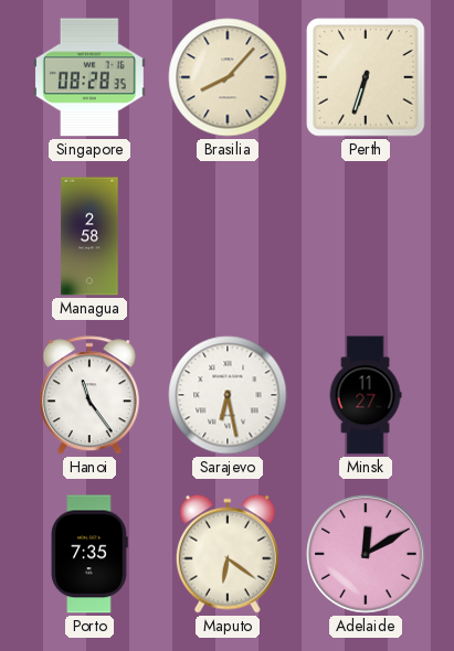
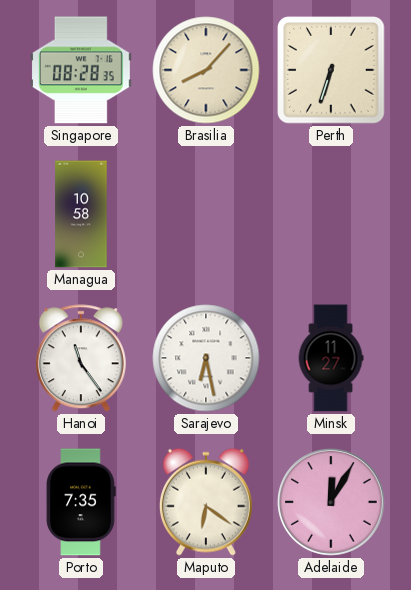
Managua: 2:58 -> 10:58
Adelaide: 12:10 -> 12:05
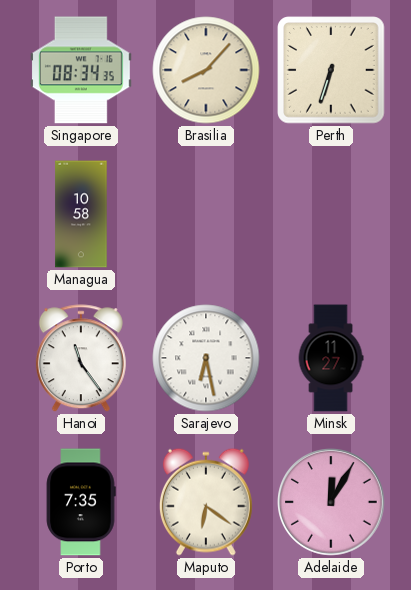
Singapore: 08:28 -> 08:34
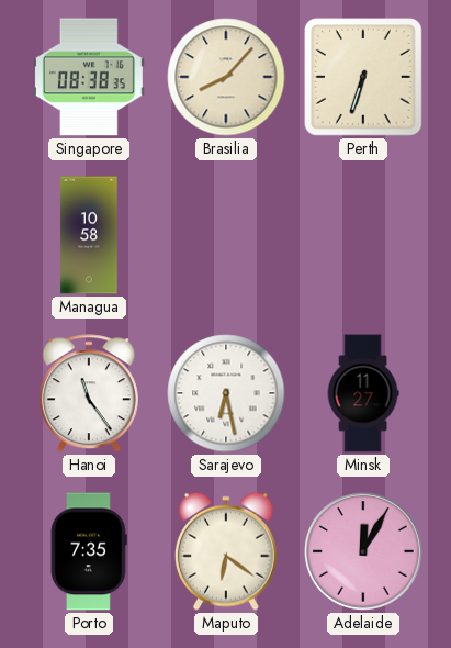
Singapore: 08:34 -> 08:38
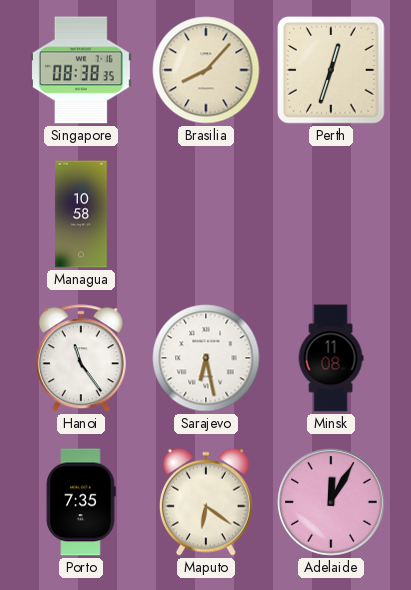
Perth: 6:33 -> 12:33
Minsk: 11:27 -> 11:08
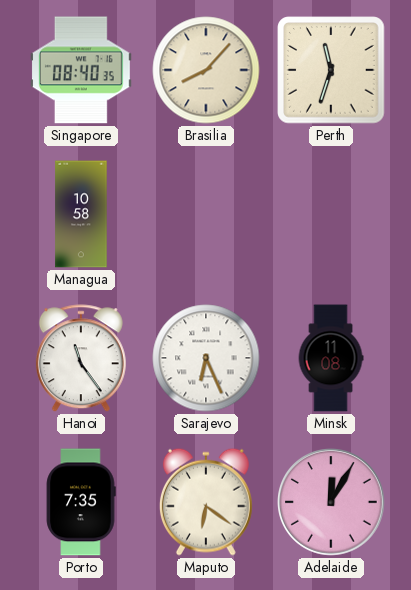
Singapore: 08:38 -> 08:40
Perth: 12:33 -> 11:33
Sarajevo: 6:28 -> 6:26
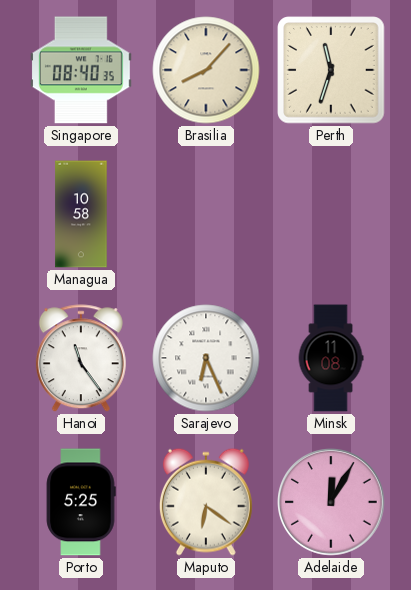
Porto: 7:35 -> 5:25
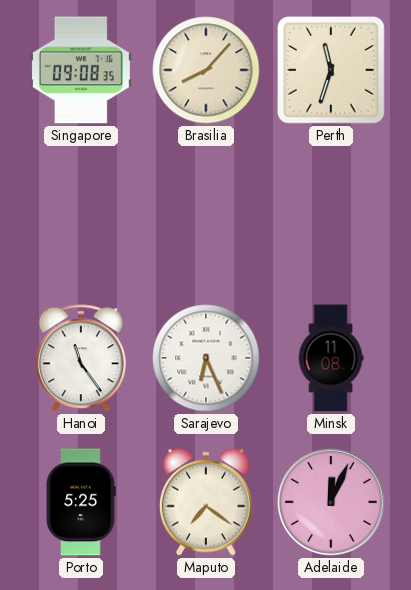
Singapore: 08:40 -> 09:08
Managua: 10:58 -> none
Maputo: 6:21 -> 7:21
Adelaide: 12:05 -> 12:04
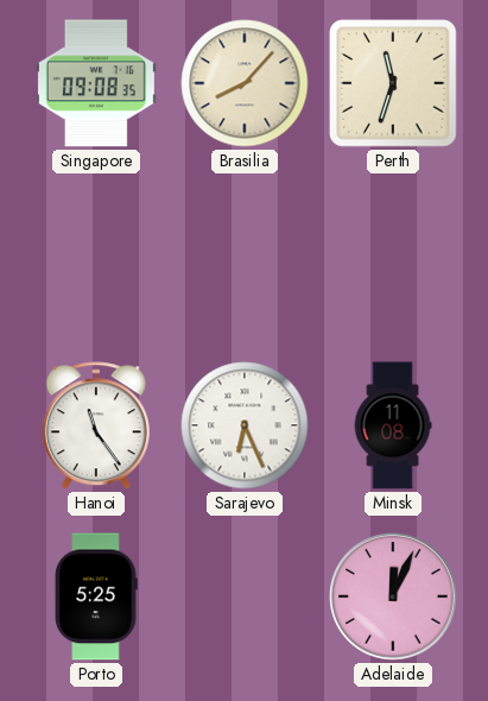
Maputo: 7:21 -> none
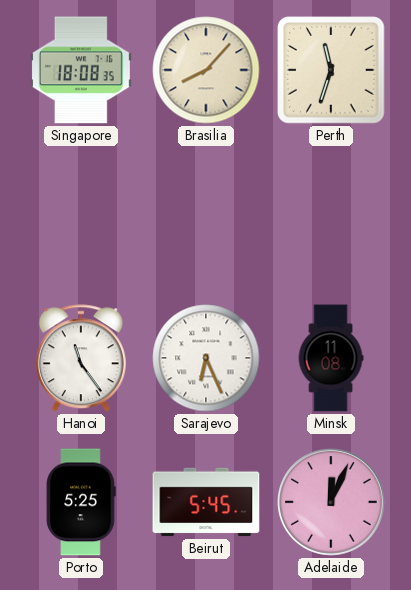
Singapore: 09:08 -> 18:08
Beirut: none -> 5:45
